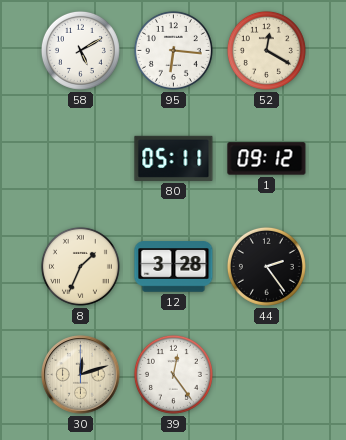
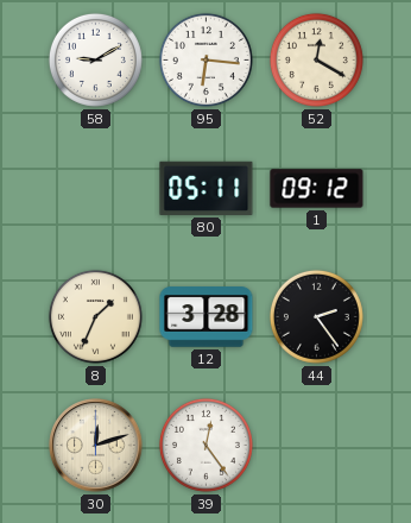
58: 5:10 -> 9:10
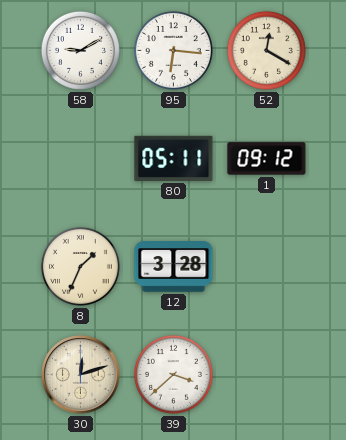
44: 2:24 -> none
39: 12:24 -> 3:38
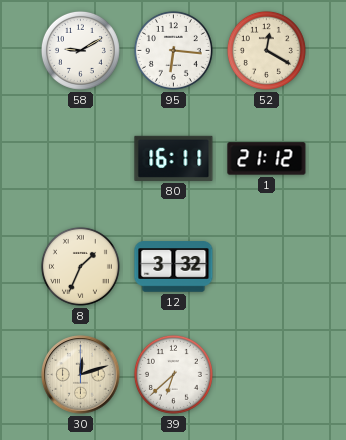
80: 05:11 -> 16:11
1: 09:12 -> 21:12
12: 3:28 -> 3:32
39: 3:38 -> 6:38
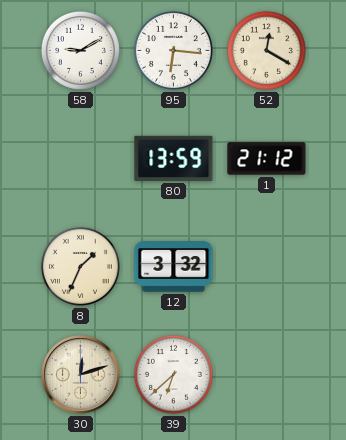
80: 16:11 -> 13:59
